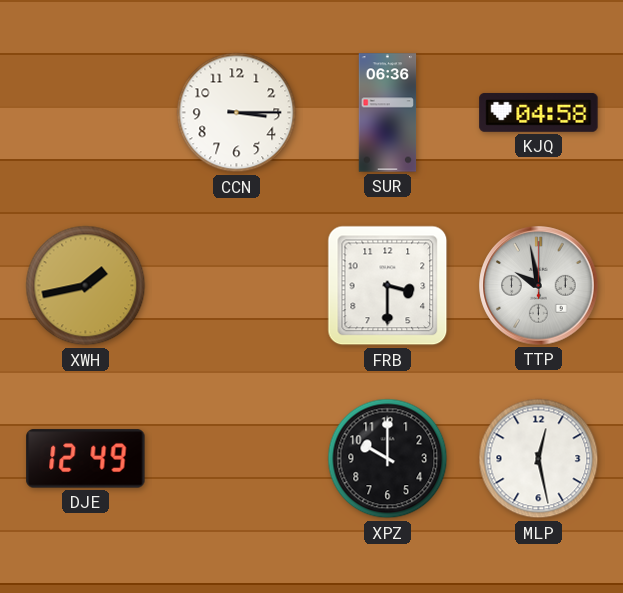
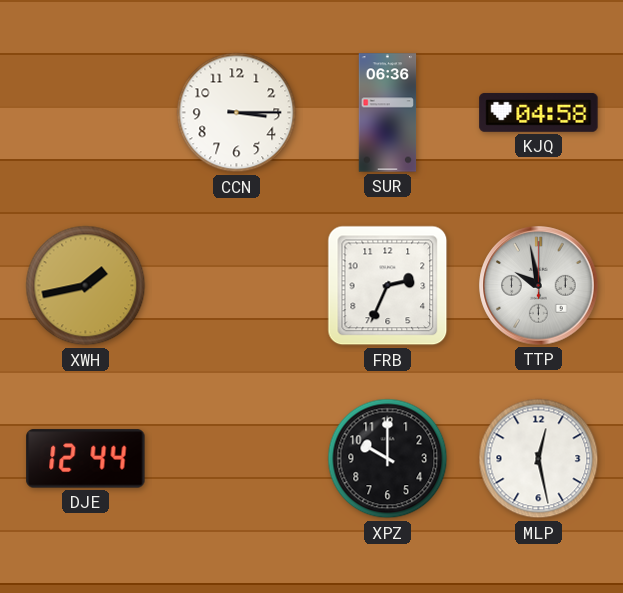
FRB: 3:30 -> 2:34
DJE: 12:49 -> 12:44
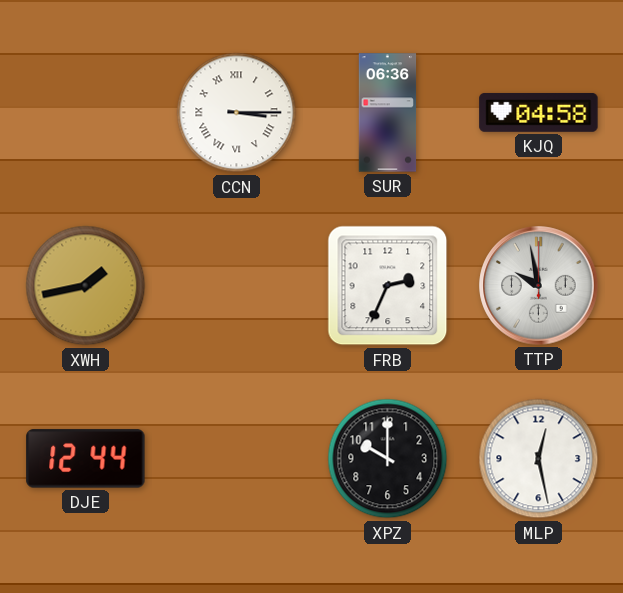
CCN numerals: Arabic -> Roman
